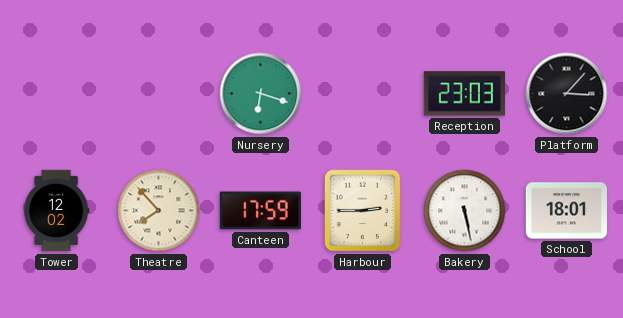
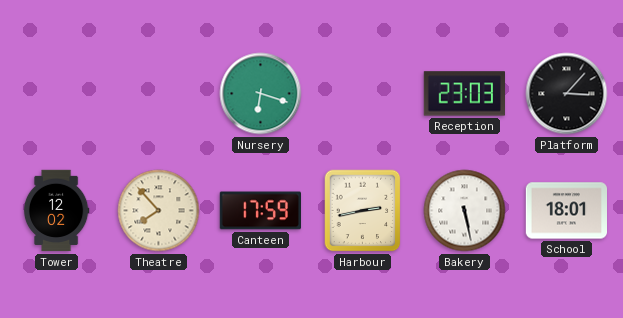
Harbour: 2:45 -> 2:43
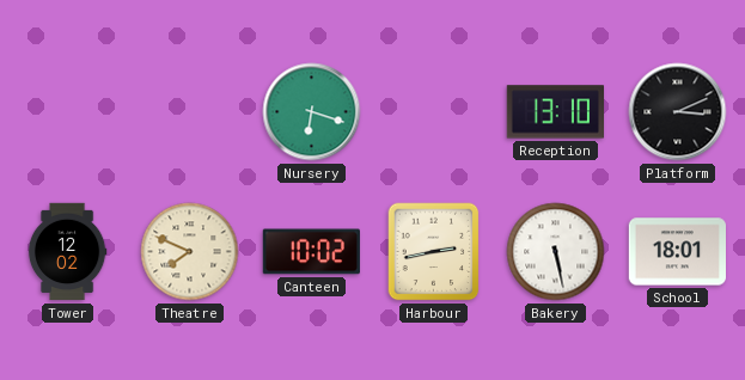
Reception: 23:03 -> 13:10
Platform: 3:07 -> 3:11
Theatre: 7:53 -> 7:49
Canteen: 17:59 -> 10:02
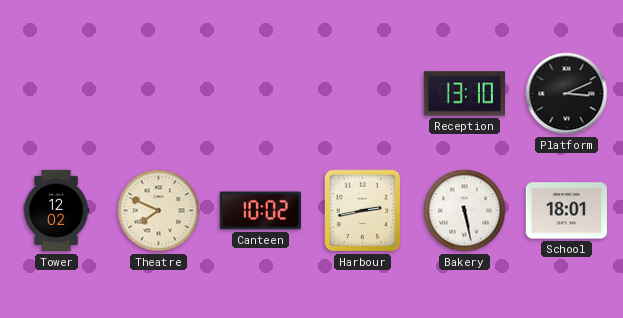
Nursery: 6:18 -> none
